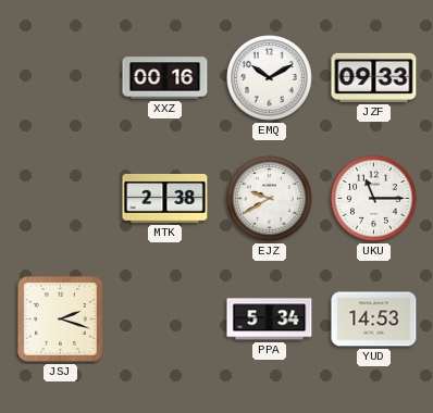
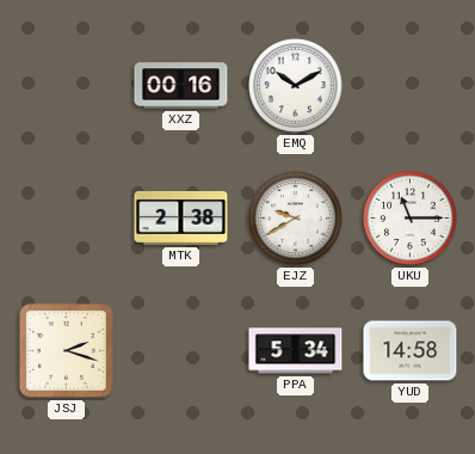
JZF: 09:33 -> none
YUD: 14:53 -> 14:58
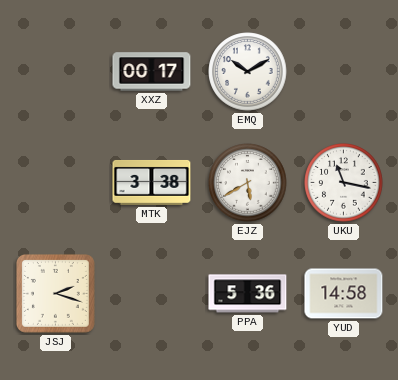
XXZ: 00:16 -> 00:17
MTK: 2:38 -> 3:38
EJZ: 9:40 -> 5:40
UKU: 11:15 -> 11:17
PPA: 5:34 -> 5:36
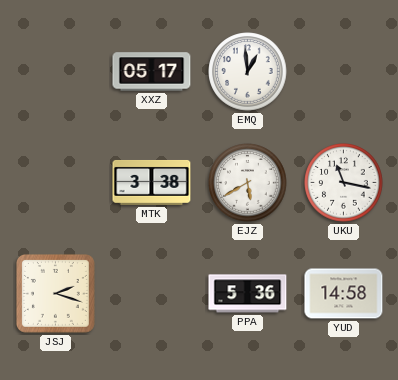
XXZ: 00:17 -> 05:17
EMQ: 10:10 -> 12:59
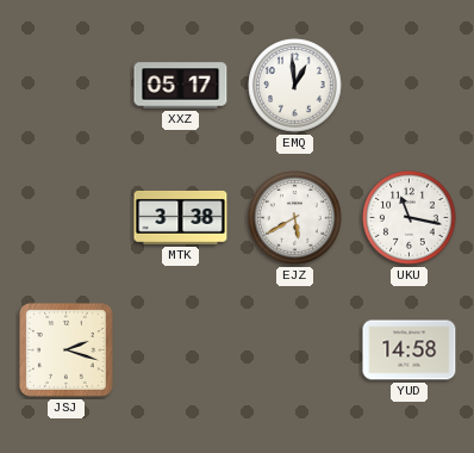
PPA: 5:36 -> none
